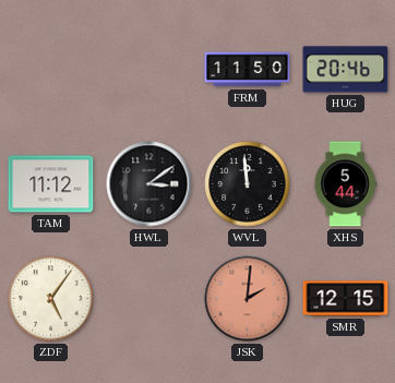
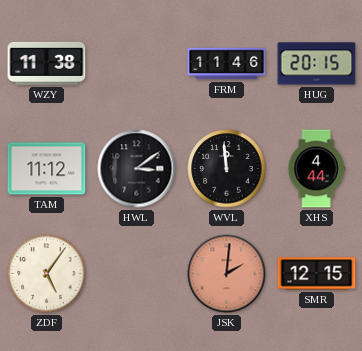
WZY: none -> 11:38
FRM: 11:50 -> 11:46
HUG: 20:46 -> 20:15
XHS: 5:44 -> 4:44
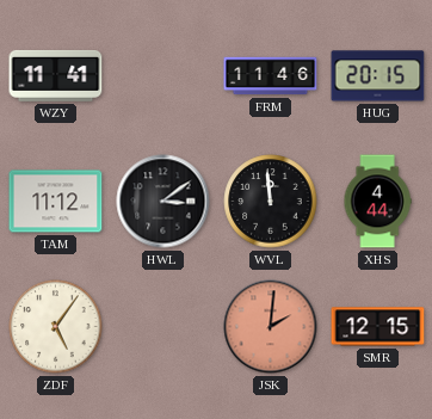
WZY: 11:38 -> 11:41
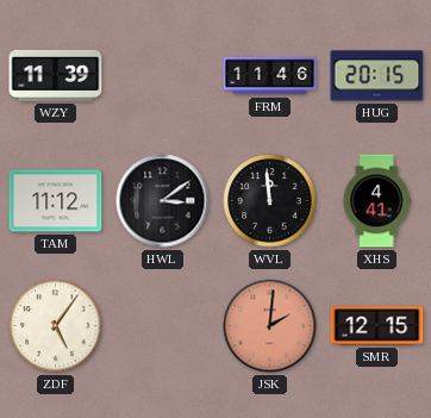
WZY: 11:41 -> 11:39
XHS: 4:44 -> 4:41
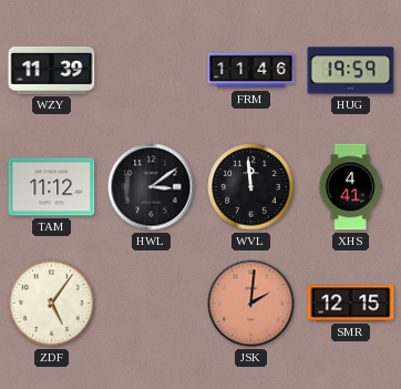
HUG: 20:15 -> 19:59
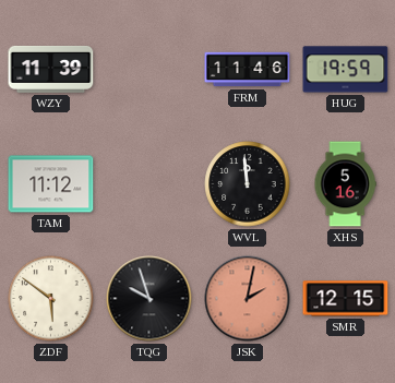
HWL: 3:09 -> none
XHS: 4:41 -> 5:16
ZDF: 5:06 -> 5:51
TQG: none -> 9:57
JSK: 2:01 -> 2:02
